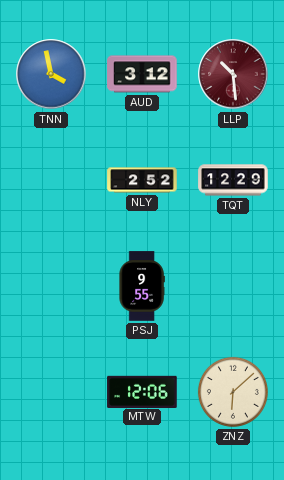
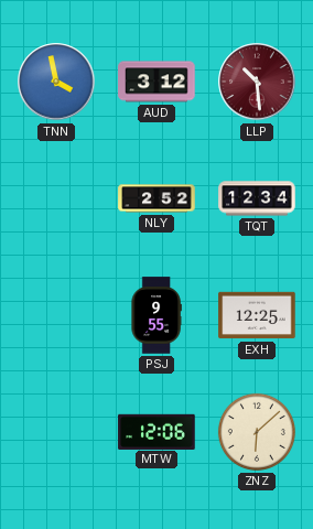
TQT: 12:29 -> 12:34
EXH: none -> 12:25
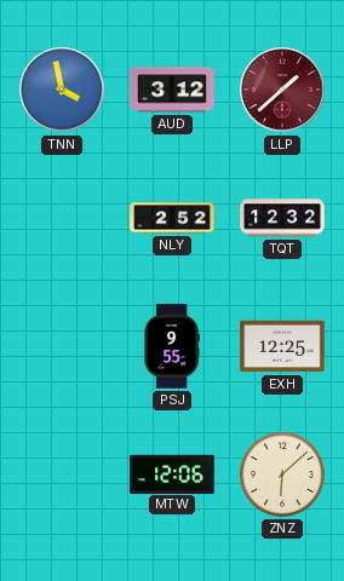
LLP: 10:29 -> 1:38
TQT: 12:34 -> 12:32
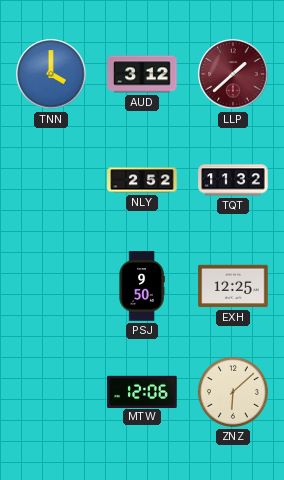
TNN: 3:58 -> 4:00
TQT: 12:32 -> 11:32
PSJ: 9:55 -> 9:50
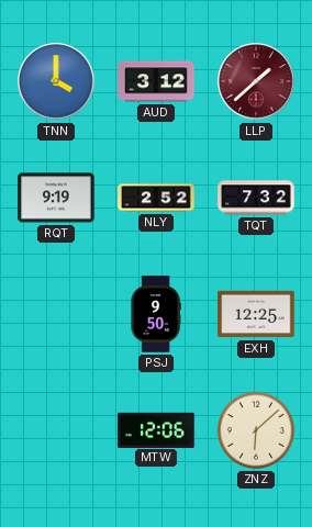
RQT: none -> 9:19
TQT: 11:32 -> 7:32
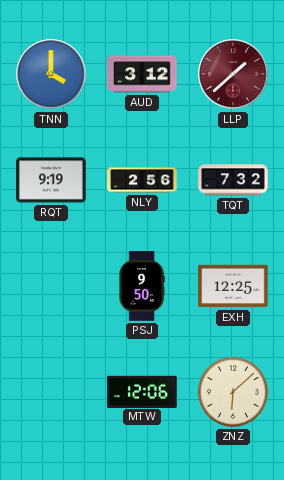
NLY: 2:52 -> 2:56
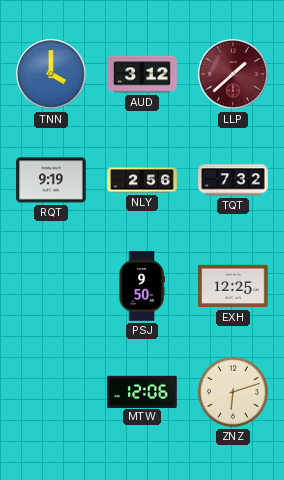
ZNZ: 6:08 -> 6:12
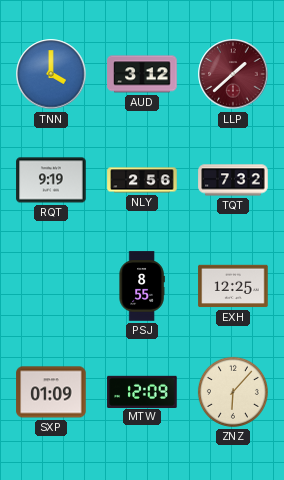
PSJ: 9:50 -> 8:55
SXP: none -> 01:09
MTW: 12:06 -> 12:09
ZNZ: 6:12 -> 6:07
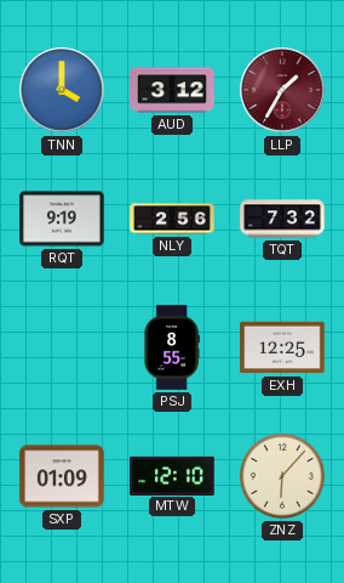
LLP: 1:38 -> 1:35
MTW: 12:09 -> 12:10
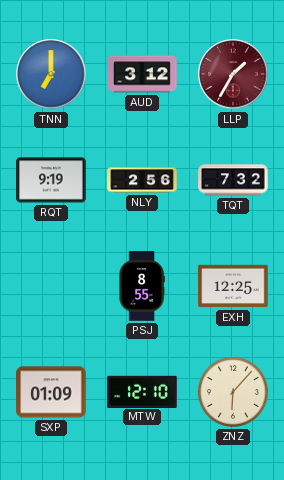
TNN: 4:00 -> 7:00
